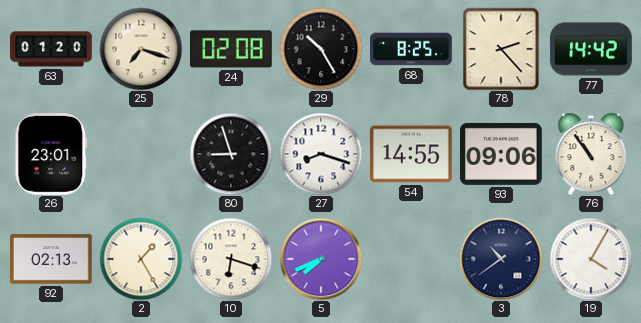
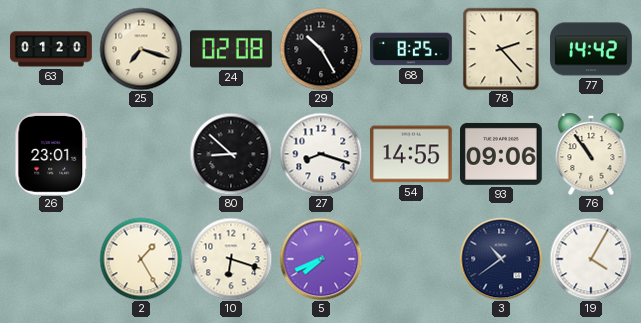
80: 8:57 -> 8:52
92: 02:13 -> none
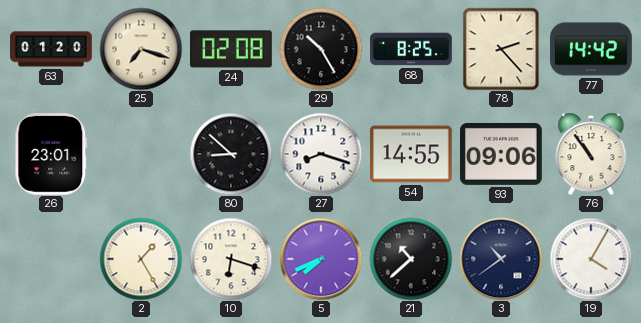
21: none -> 10:38
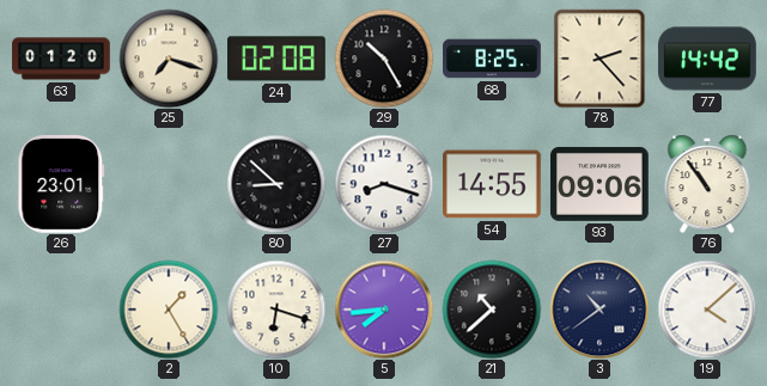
5: 7:41 -> 7:44
19: 4:05 -> 4:08
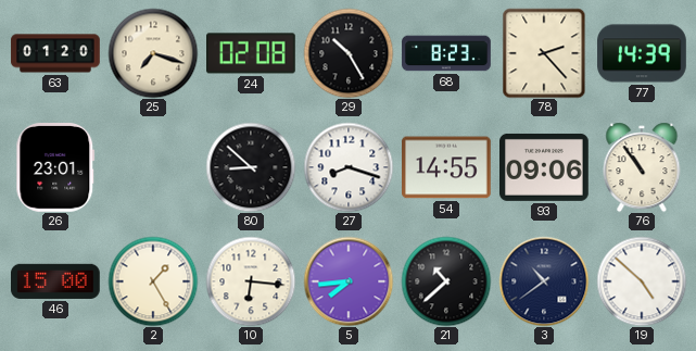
68: 8:25 -> 8:23
77: 14:42 -> 14:39
46: none -> 15:00
10: 6:18 -> 6:16
19: 4:08 -> 4:52
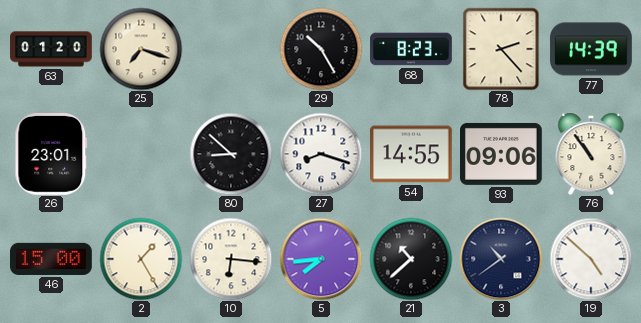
24: 02:08 -> none
